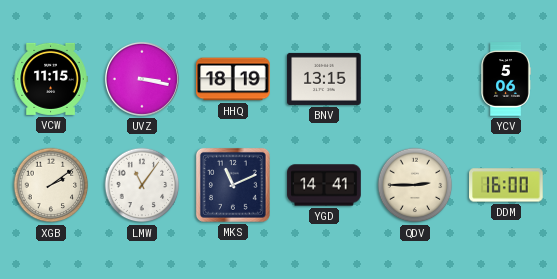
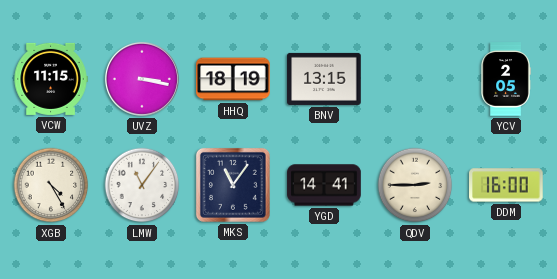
YCV: 5:06 -> 2:05
XGB: 2:09 -> 4:25
MKS: 11:11 -> 11:06
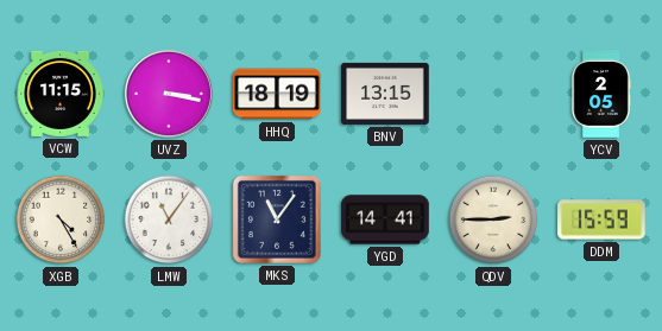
DDM: 16:00 -> 15:59
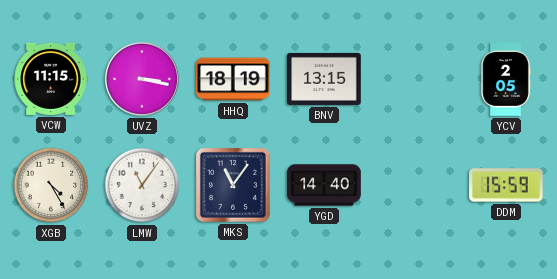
YGD: 14:41 -> 14:40
QDV: 2:45 -> none
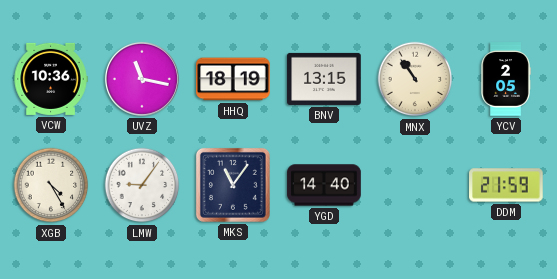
VCW: 11:15 -> 10:36
UVZ: 3:17 -> 11:17
MNX: none -> 10:54
LMW: 11:06 -> 9:06
DDM: 15:59 -> 21:59
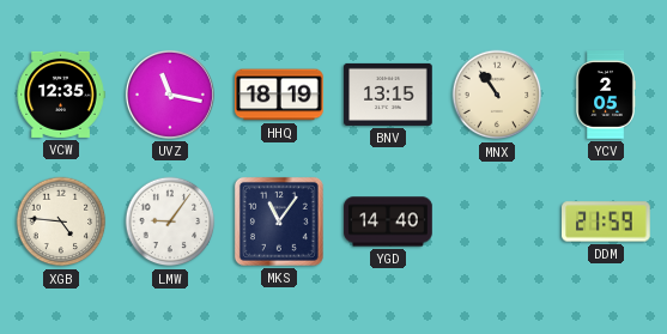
VCW: 10:36 -> 12:35
XGB: 4:25 -> 4:46
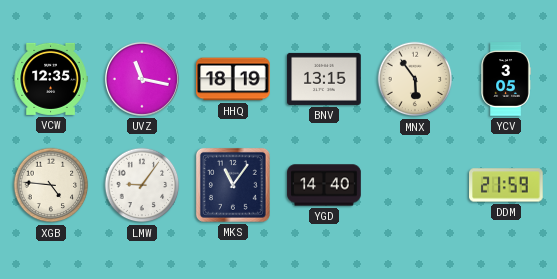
MNX: 10:54 -> 5:54
YCV: 2:05 -> 3:05
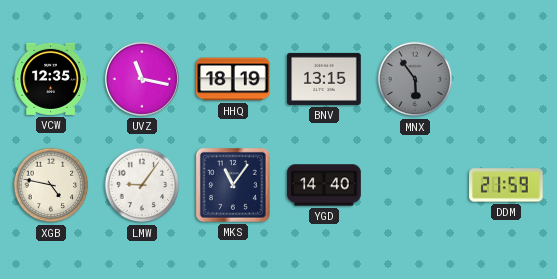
MNX dial: cream -> grey
YCV: 3:05 -> none
XGB: 4:46 -> 4:47
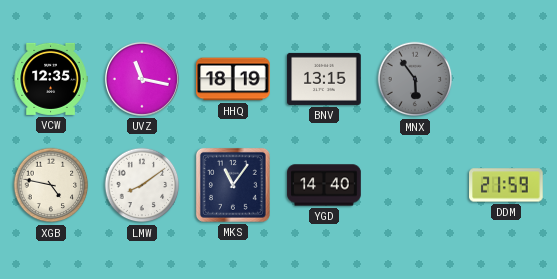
LMW: 9:06 -> 8:09
